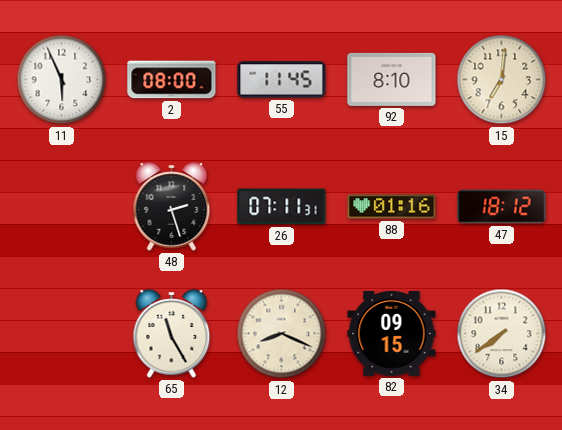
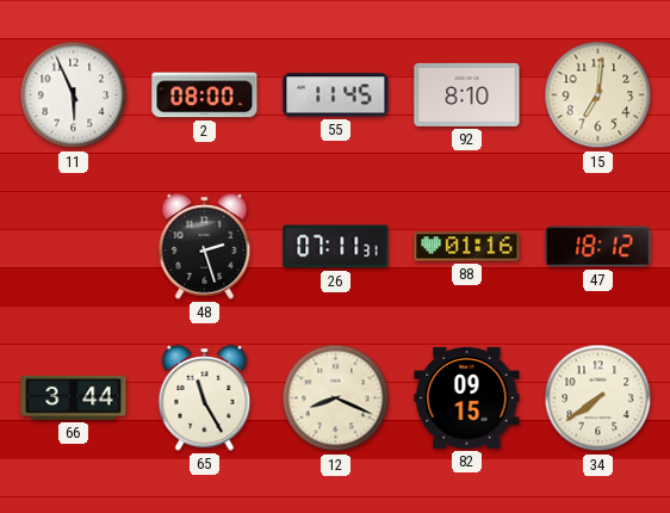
66: none -> 3:44
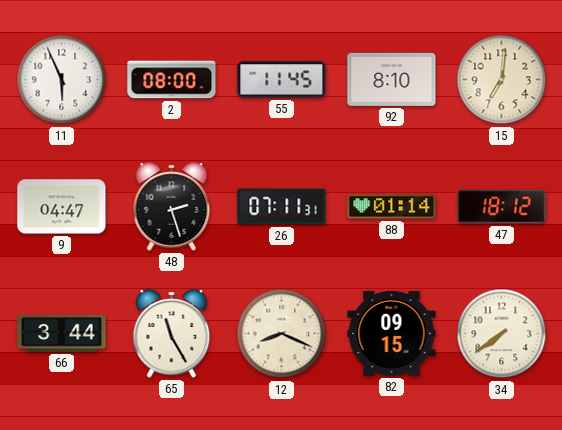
9: none -> 04:47
88: 01:16 -> 01:14
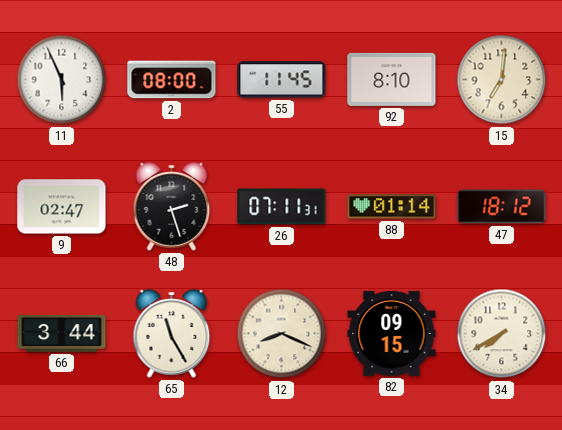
9: 04:47 -> 02:47
34: 7:39 -> 7:40
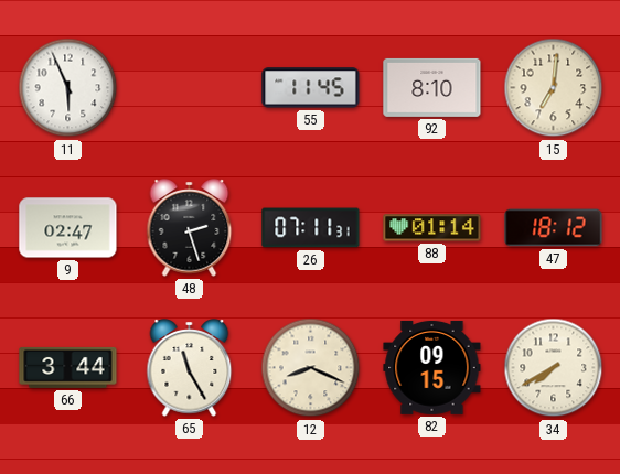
2: 08:00 -> none
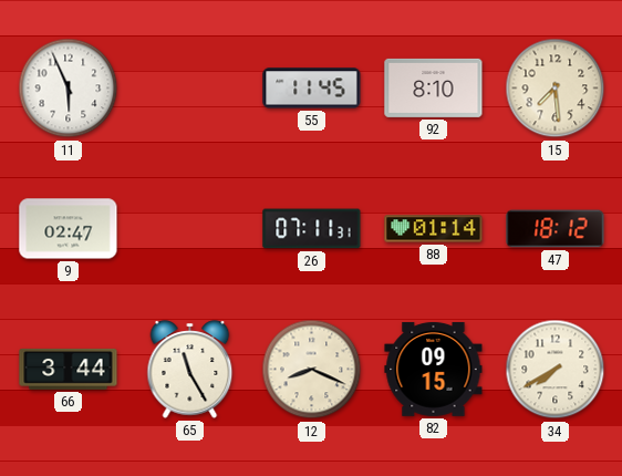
15: 7:01 -> 7:29
48: 2:27 -> none
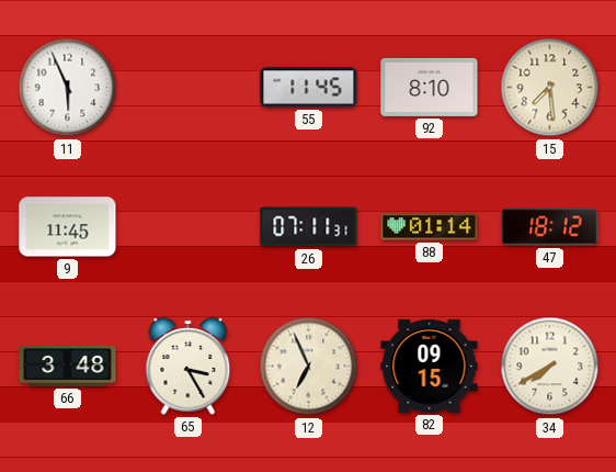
9: 02:47 -> 11:45
66: 3:44 -> 3:48
65: 11:25 -> 3:25
12: 8:19 -> 6:56
